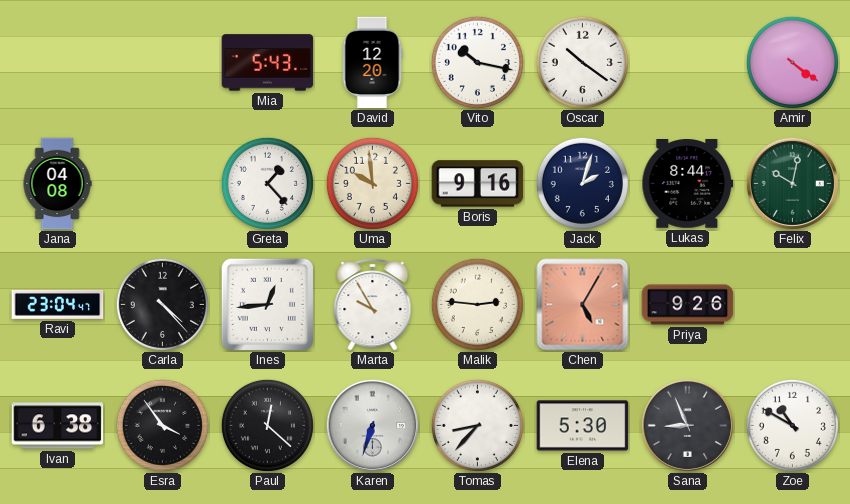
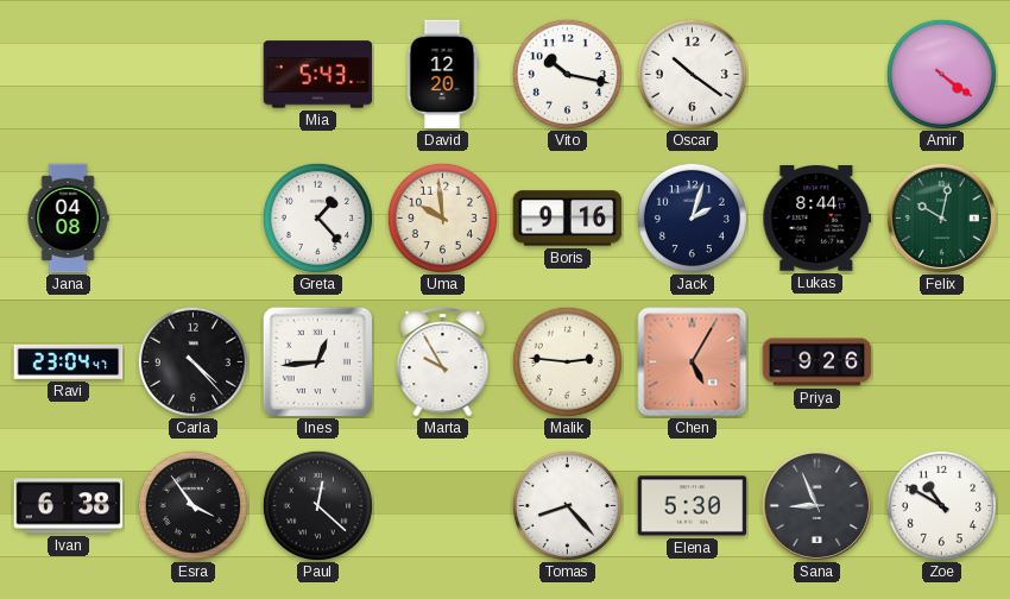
Karen: 6:33 -> none
Tomas: 8:37 -> 8:23
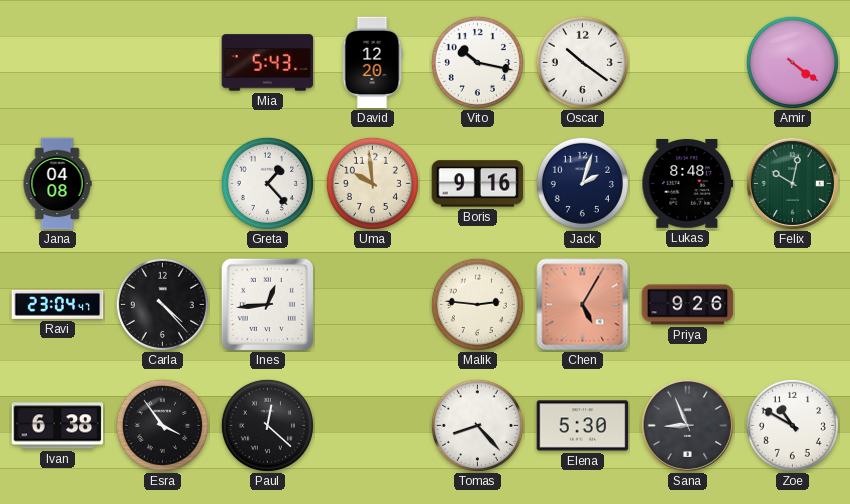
Lukas: 8:44 -> 8:48
Marta: 9:55 -> none
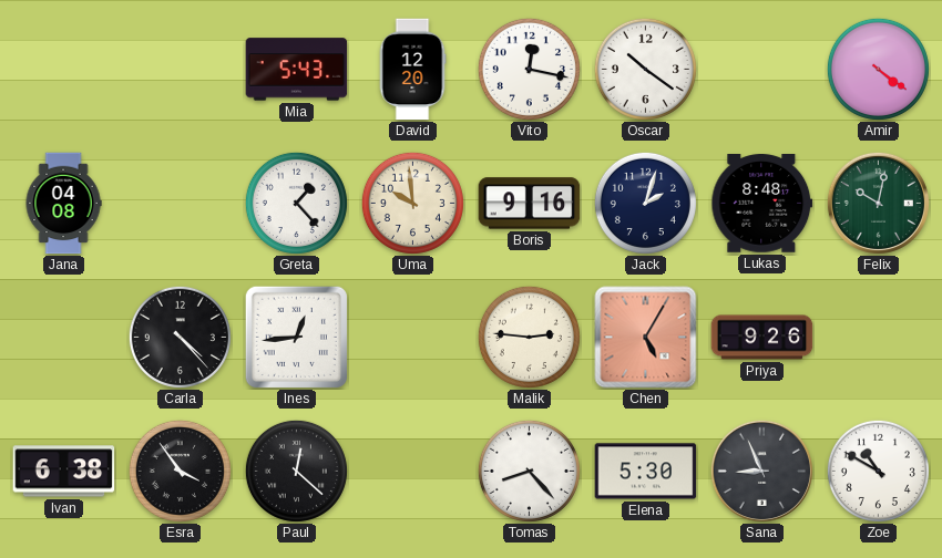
Vito: 10:17 -> 12:17
Ravi: 23:04 -> none
